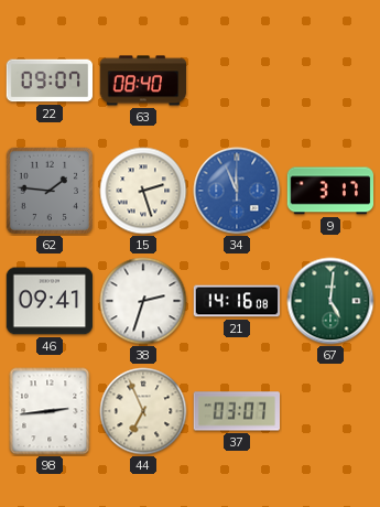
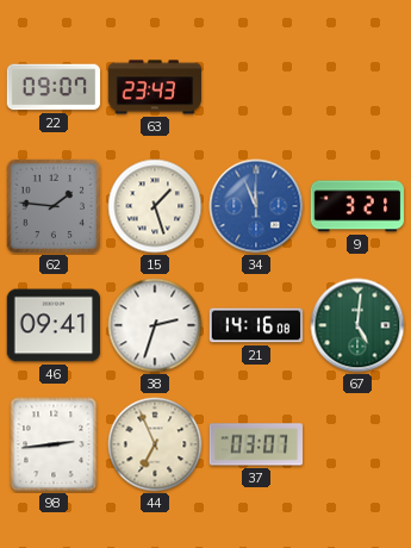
63: 08:40 -> 23:43
15: 2:27 -> 1:27
9: 3:17 -> 3:21
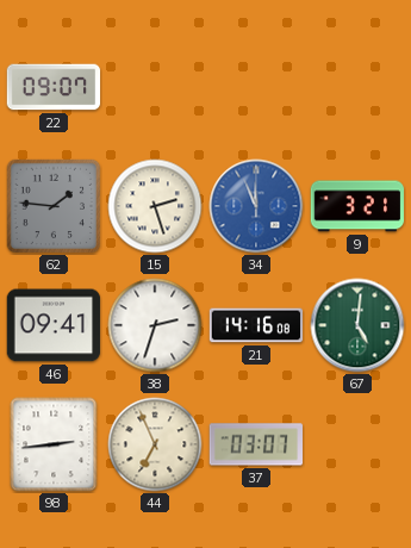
63: 23:43 -> none
15: 1:27 -> 2:27
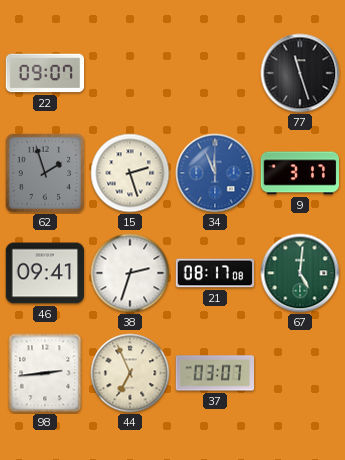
77: none -> 11:27
62: 1:46 -> 1:57
9: 3:21 -> 3:17
21: 14:16 -> 08:17
